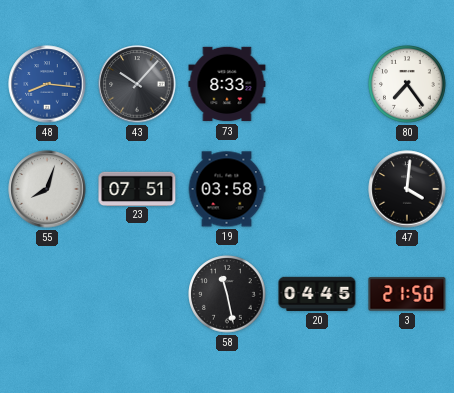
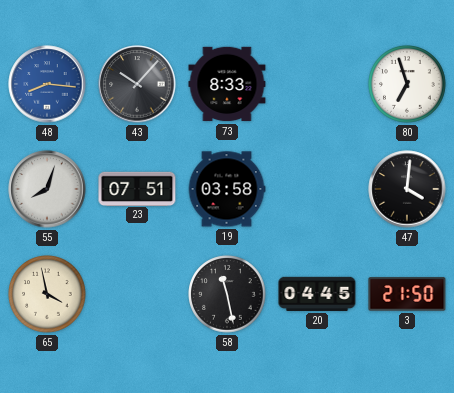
80: 7:24 -> 6:57
65: none -> 3:58
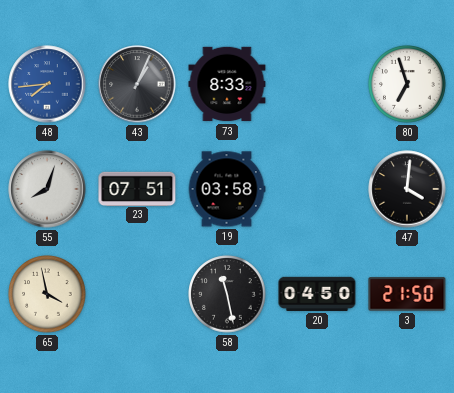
48: 8:16 -> 7:44
43: 10:07 -> 1:04
20: 04:45 -> 04:50
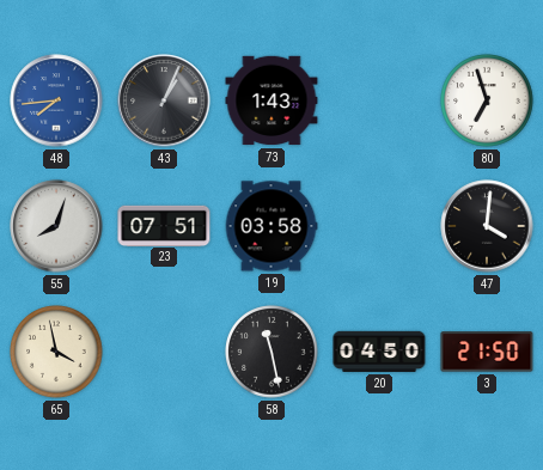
73: 8:33 -> 1:43
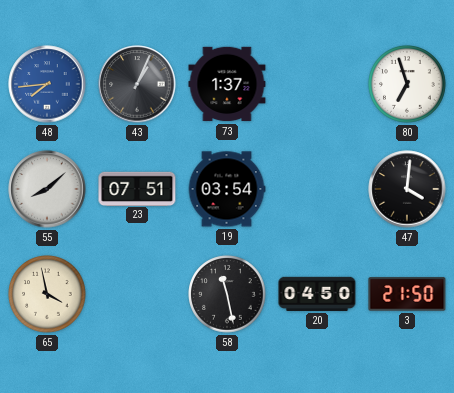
73: 1:43 -> 1:37
55: 8:03 -> 8:08
19: 03:58 -> 03:54
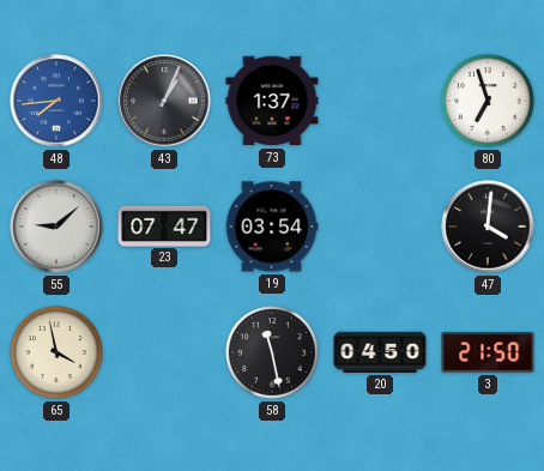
55: 8:08 -> 9:08
23: 07:51 -> 07:47
